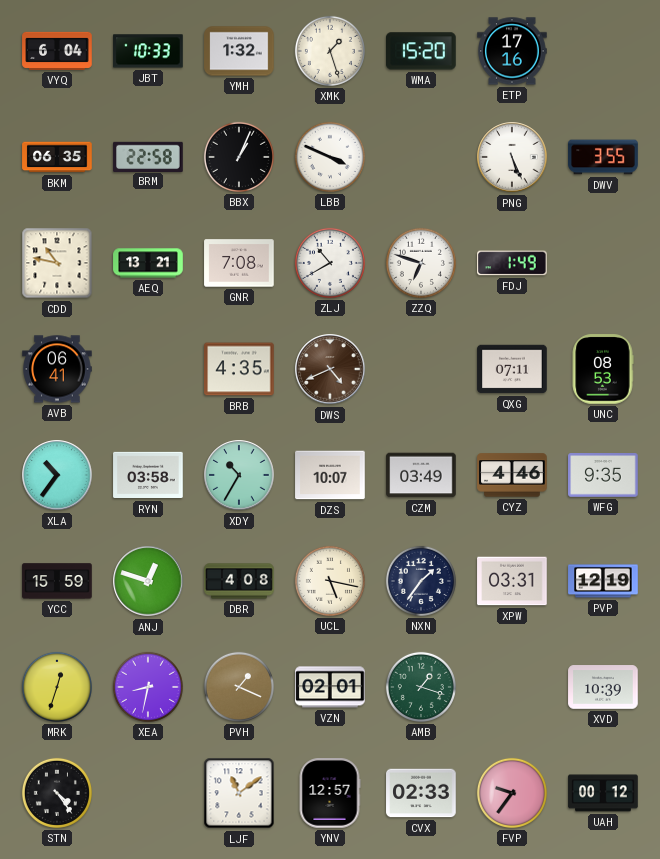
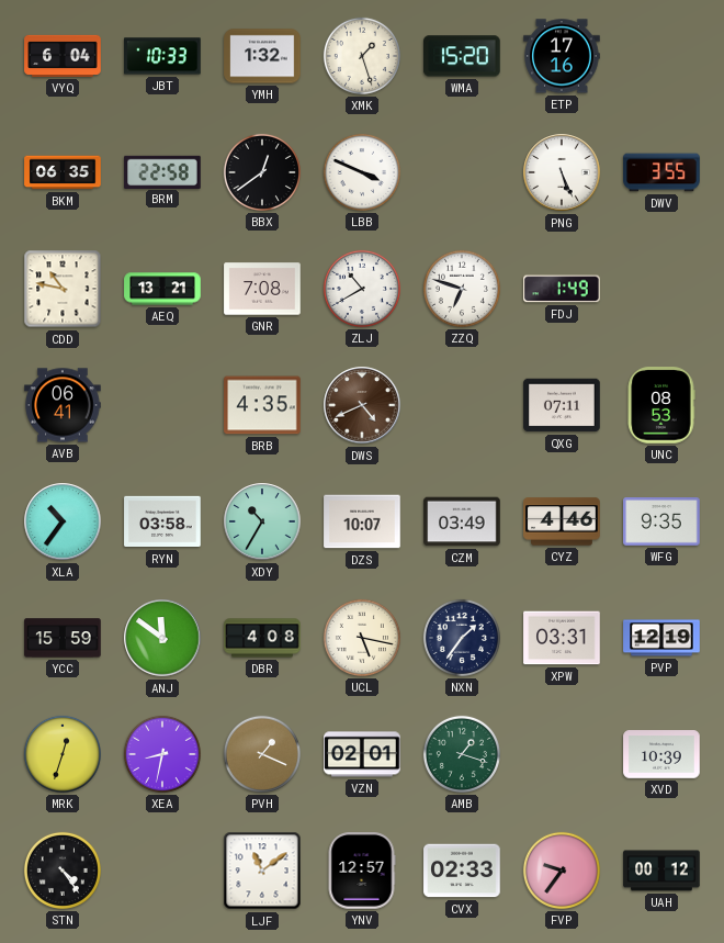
BBX: 1:04 -> 12:39
ANJ: 12:48 -> 11:51
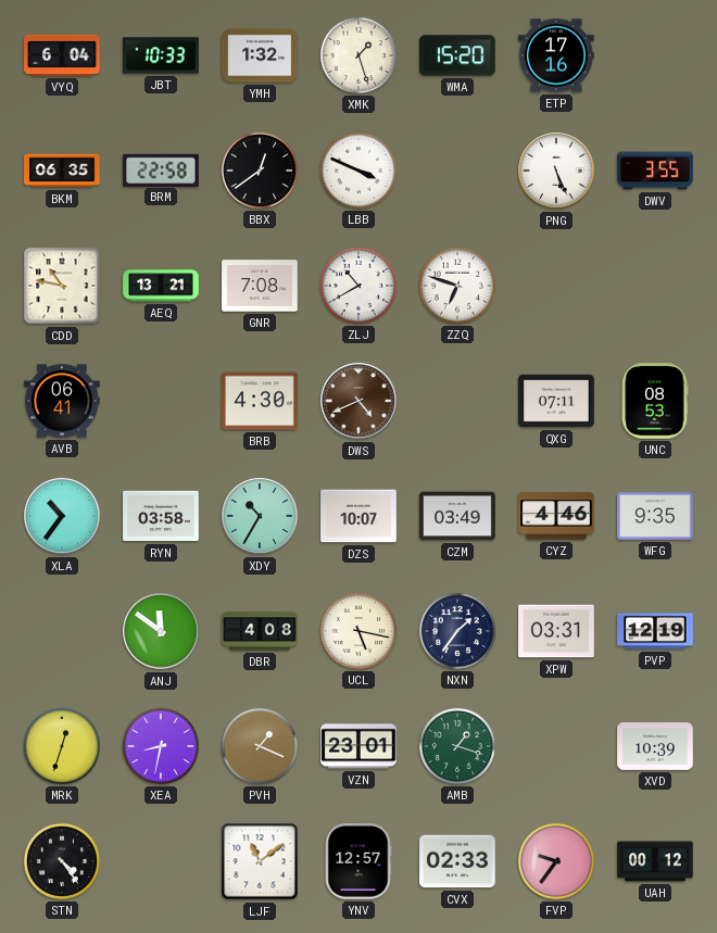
FDJ: 1:49 -> none
BRB: 4:35 -> 4:30
YCC: 15:59 -> none
VZN: 02:01 -> 23:01
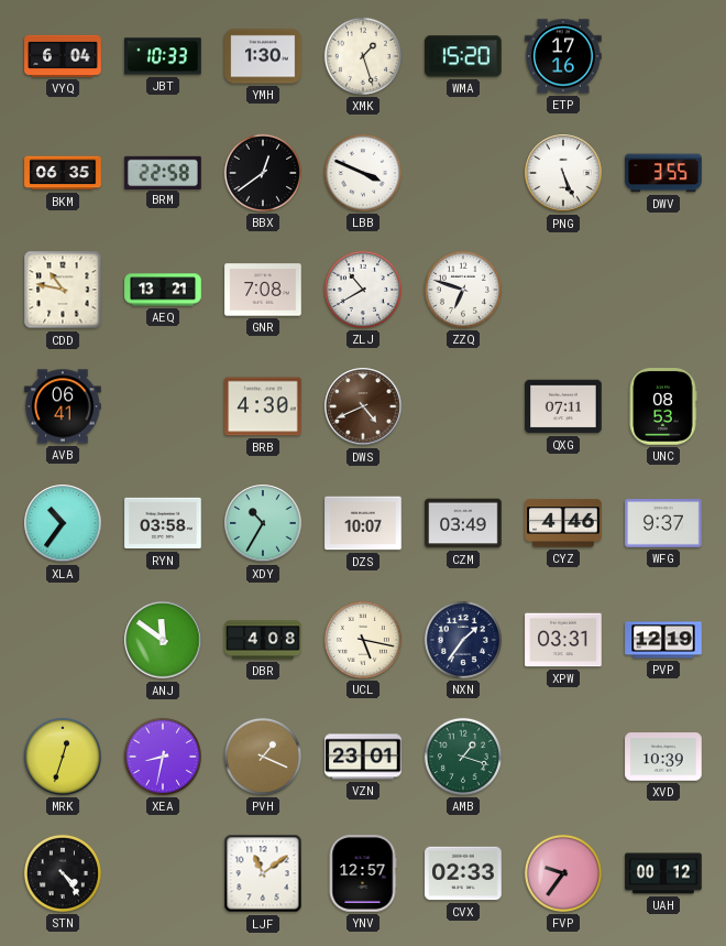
YMH: 1:32 -> 1:30
WFG: 9:35 -> 9:37
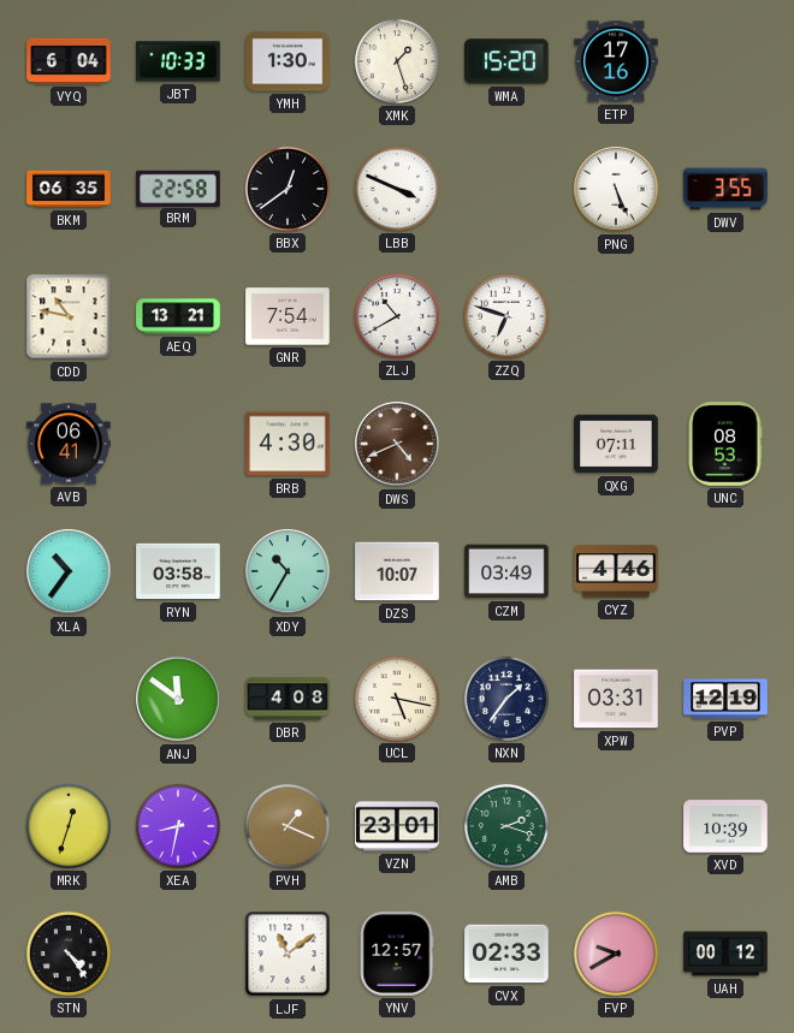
GNR: 7:08 -> 7:54
WFG: 9:37 -> none
AMB: 1:18 -> 2:18
FVP: 9:36 -> 9:40
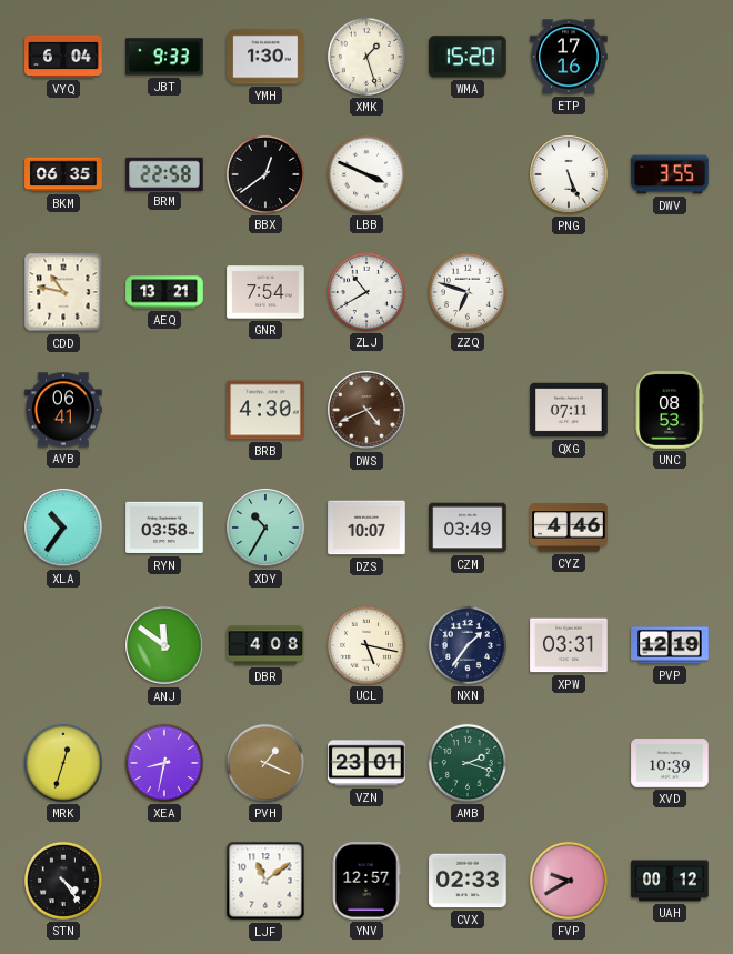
JBT: 10:33 -> 9:33
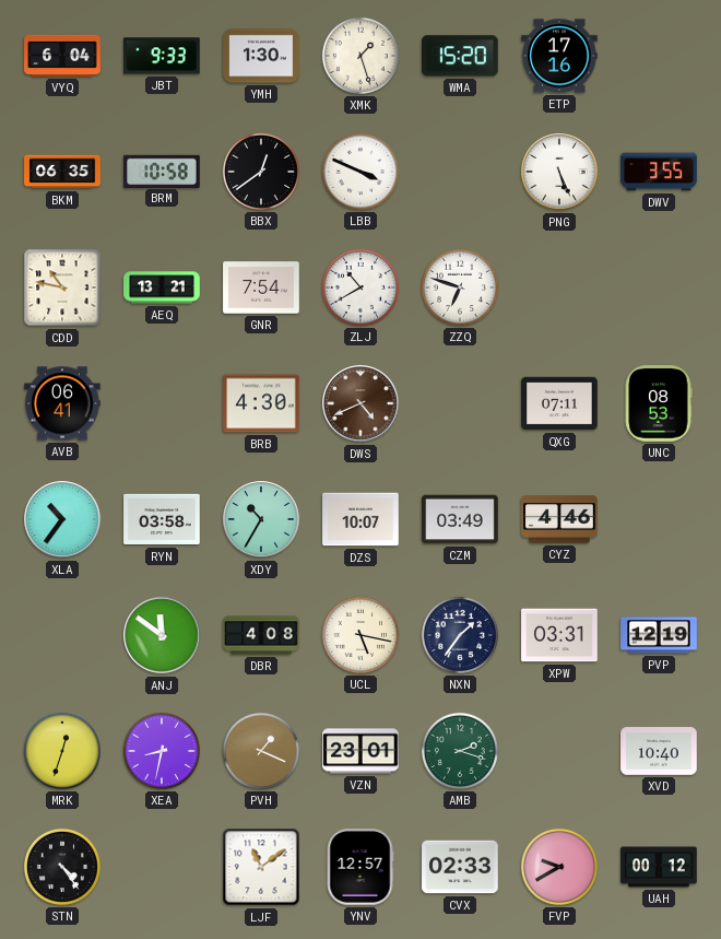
BRM: 22:58 -> 10:58
XVD: 10:39 -> 10:40
